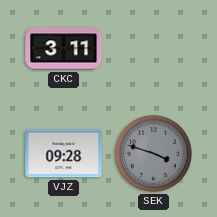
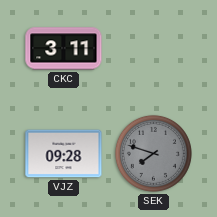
SEK: 3:48 -> 7:48
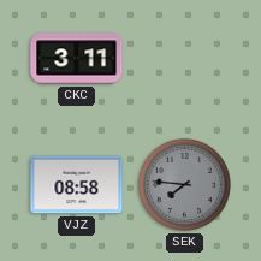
VJZ: 09:28 -> 08:58
SEK: 7:48 -> 7:46
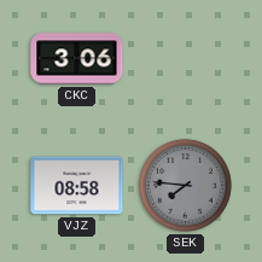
CKC: 3:11 -> 3:06
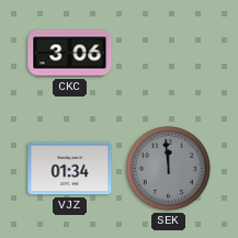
VJZ: 08:58 -> 01:34
SEK: 7:46 -> 11:59
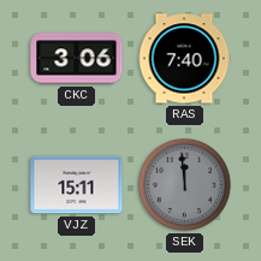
RAS: none -> 7:40
VJZ: 01:34 -> 15:11
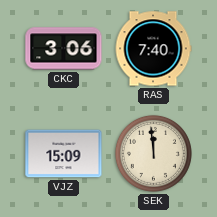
VJZ: 15:11 -> 15:09
SEK dial: grey -> cream
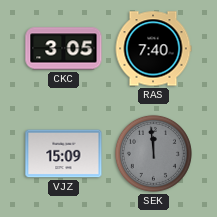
CKC: 3:06 -> 3:05
SEK dial: cream -> grey
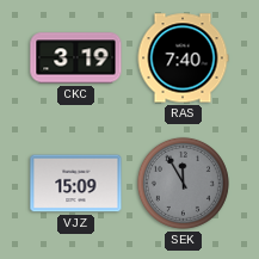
CKC: 3:05 -> 3:19
SEK: 11:59 -> 11:55
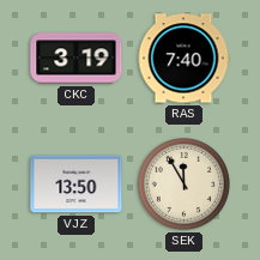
VJZ: 15:09 -> 13:50
SEK dial: grey -> cream
